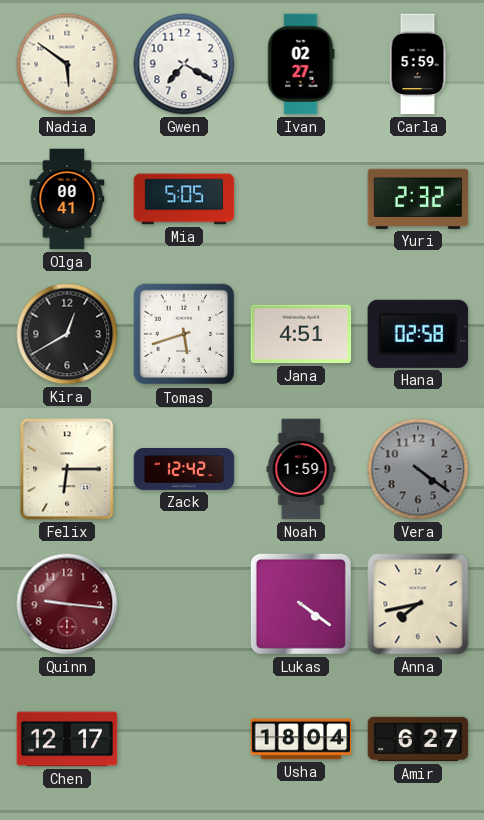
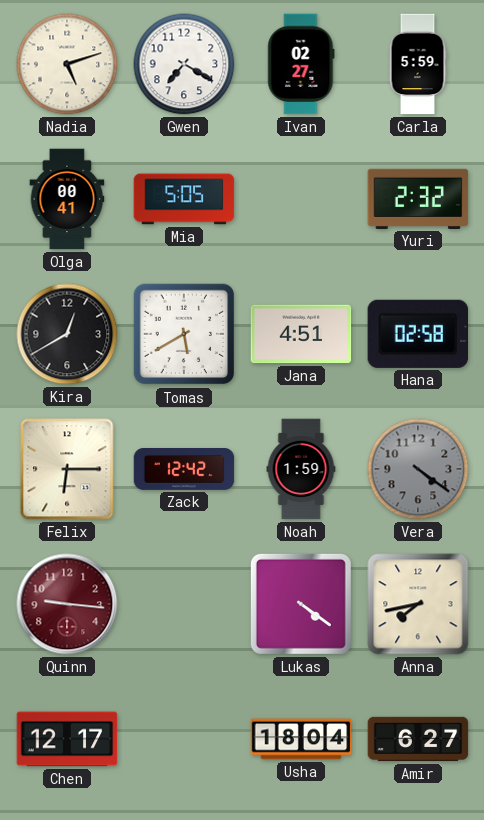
Nadia: 5:51 -> 5:12
Tomas: 5:42 -> 5:40
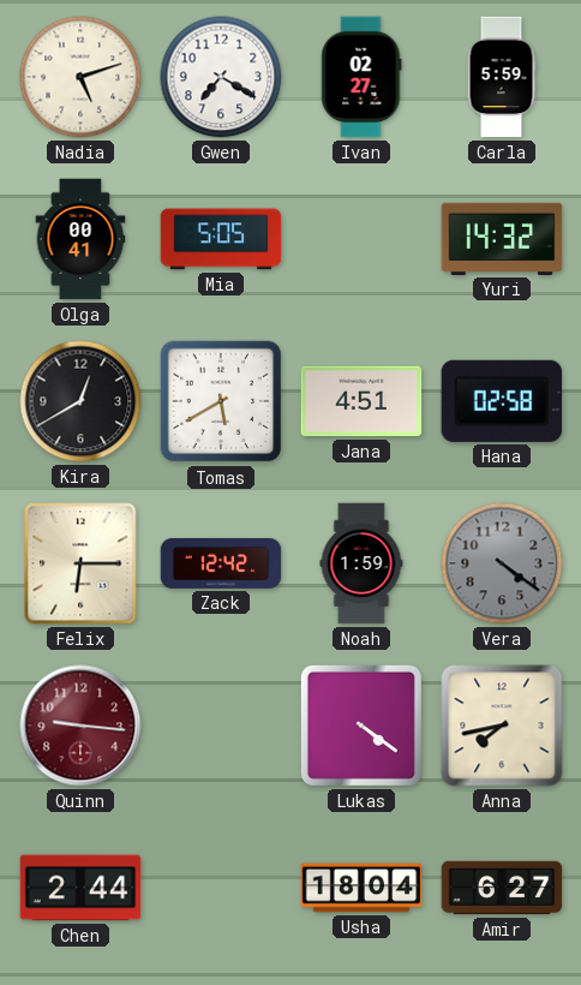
Yuri: 2:32 -> 14:32
Chen: 12:17 -> 2:44
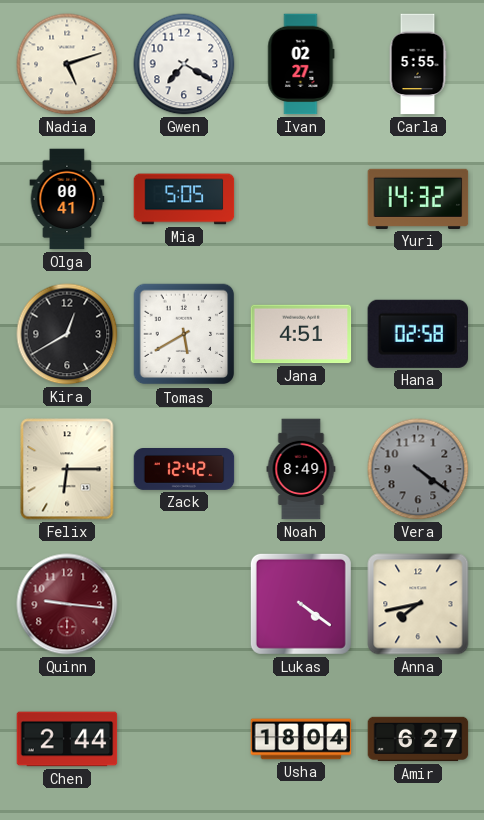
Carla: 5:59 -> 5:55
Noah: 1:59 -> 8:49
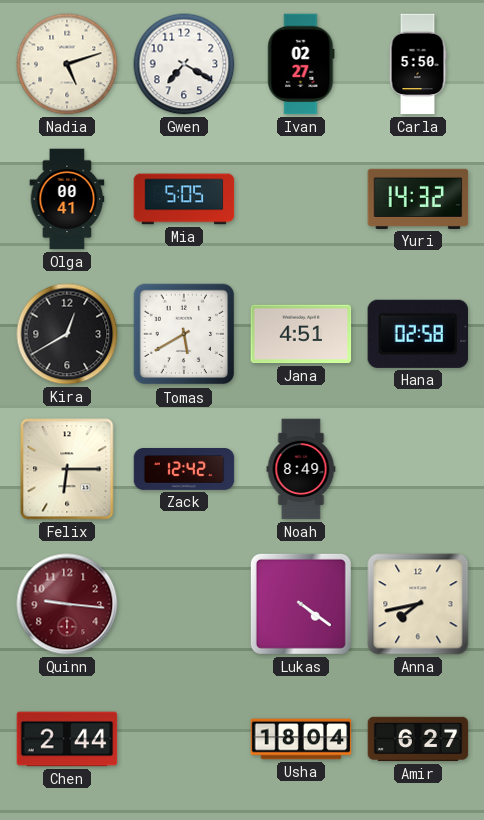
Carla: 5:55 -> 5:50
Vera: 4:21 -> none
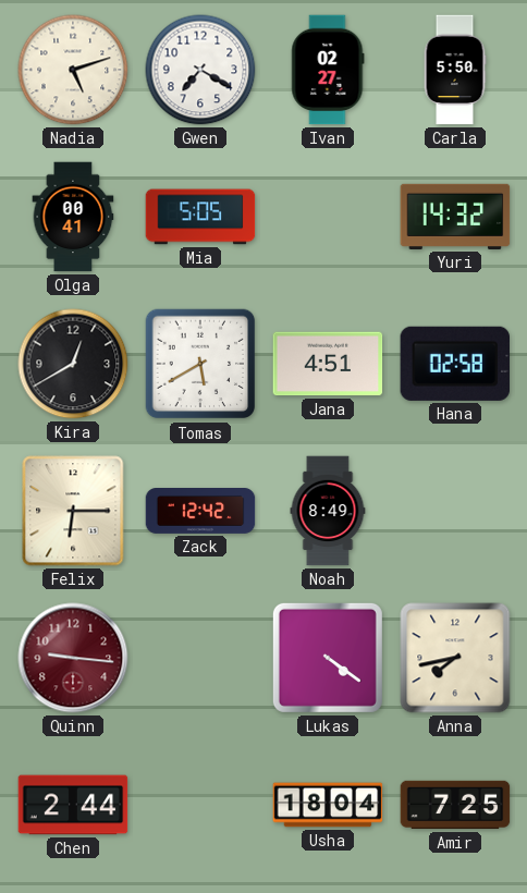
Amir: 6:27 -> 7:25
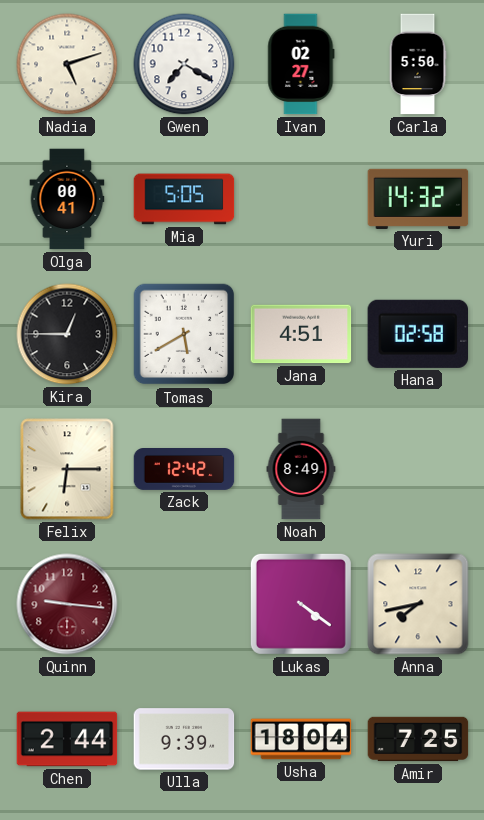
Kira: 12:40 -> 12:45
Ulla: none -> 9:39
